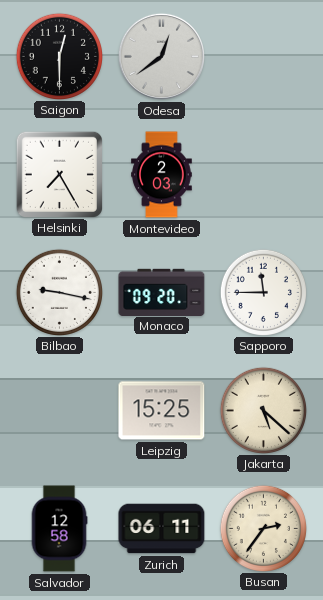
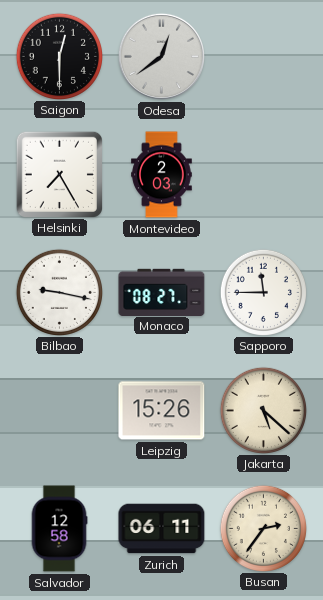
Monaco: 09:20 -> 08:27
Leipzig: 15:25 -> 15:26
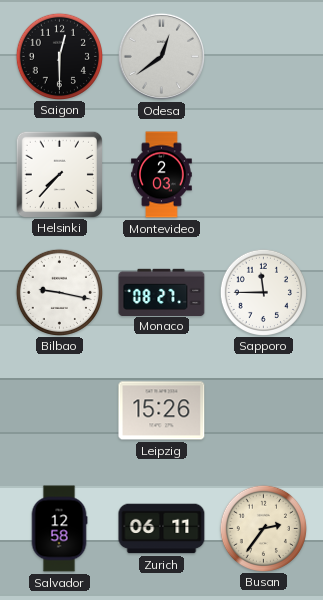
Helsinki: 7:25 -> 7:37
Jakarta: 5:22 -> none
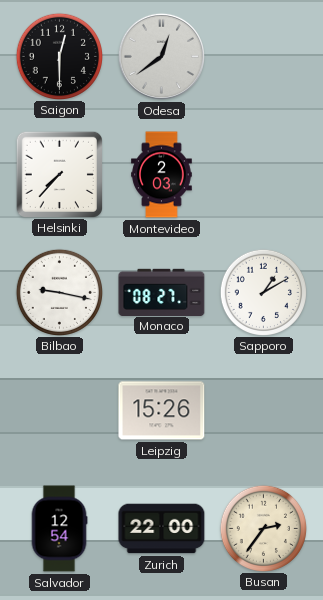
Sapporo: 11:45 -> 1:10
Salvador: 12:58 -> 12:54
Zurich: 06:11 -> 22:00
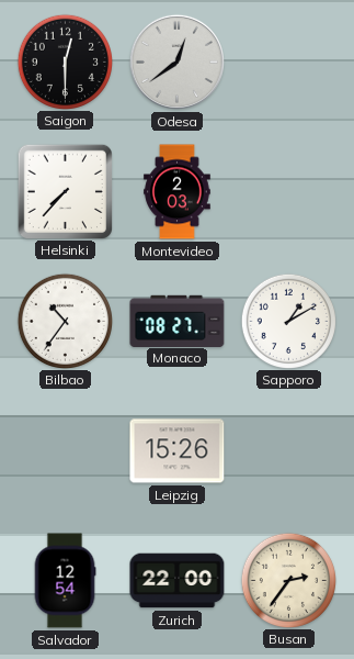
Bilbao: 9:17 -> 10:36
